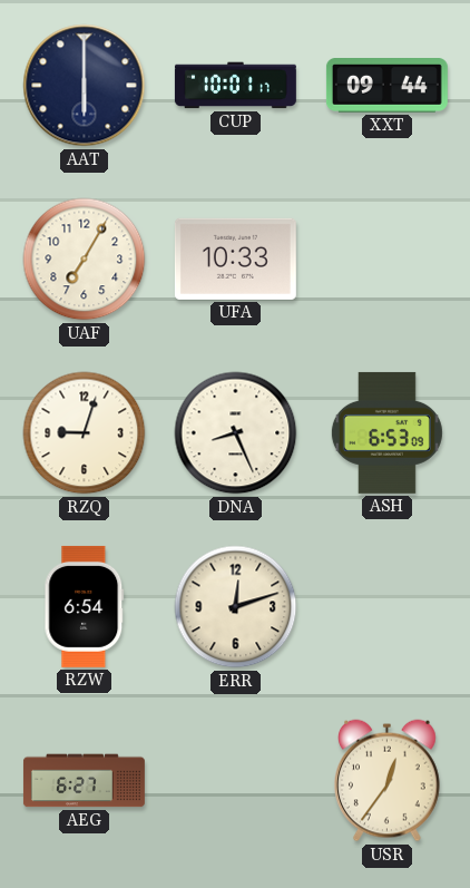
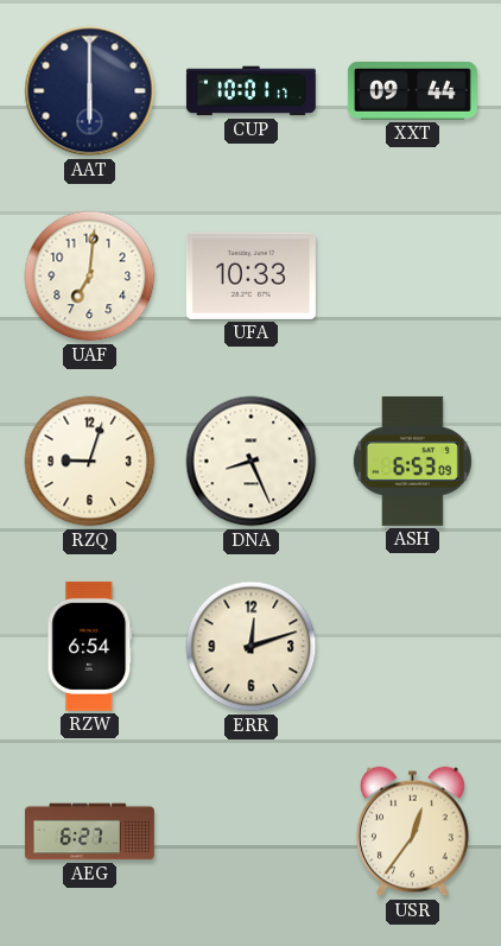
UAF: 7:05 -> 7:01
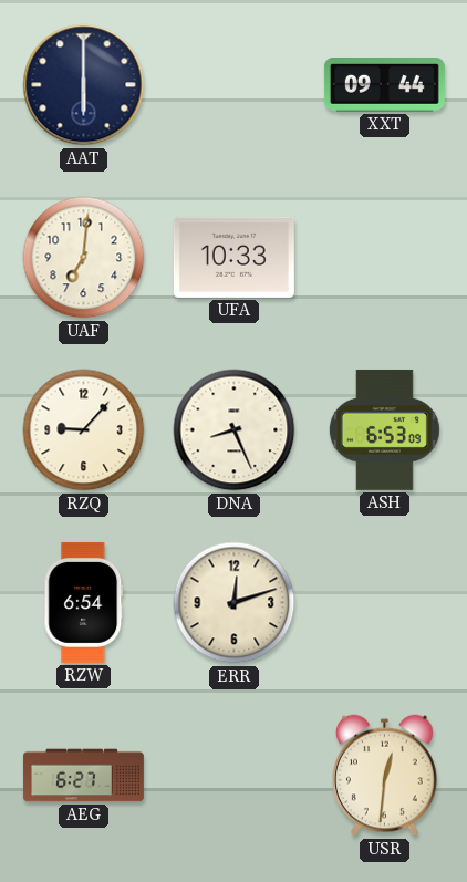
CUP: 10:01 -> none
RZQ: 9:03 -> 9:07
USR: 12:36 -> 12:31
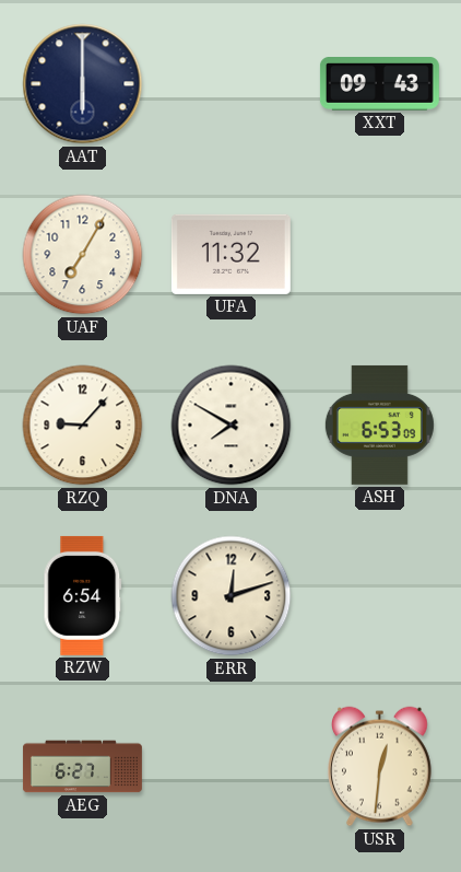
XXT: 09:44 -> 09:43
UAF: 7:01 -> 7:05
UFA: 10:33 -> 11:32
DNA: 8:26 -> 7:50
